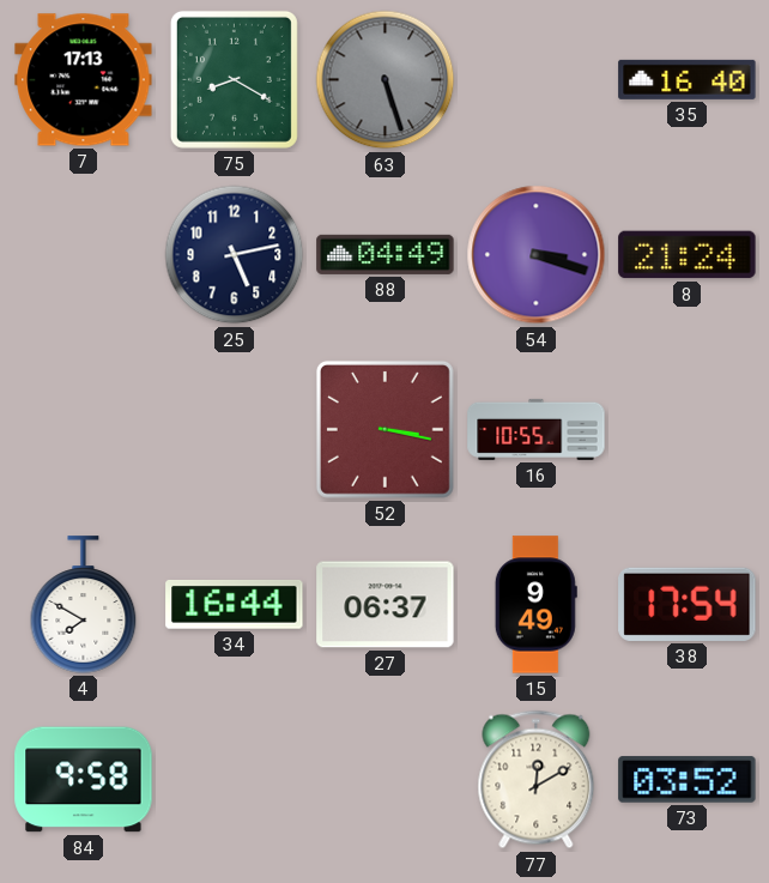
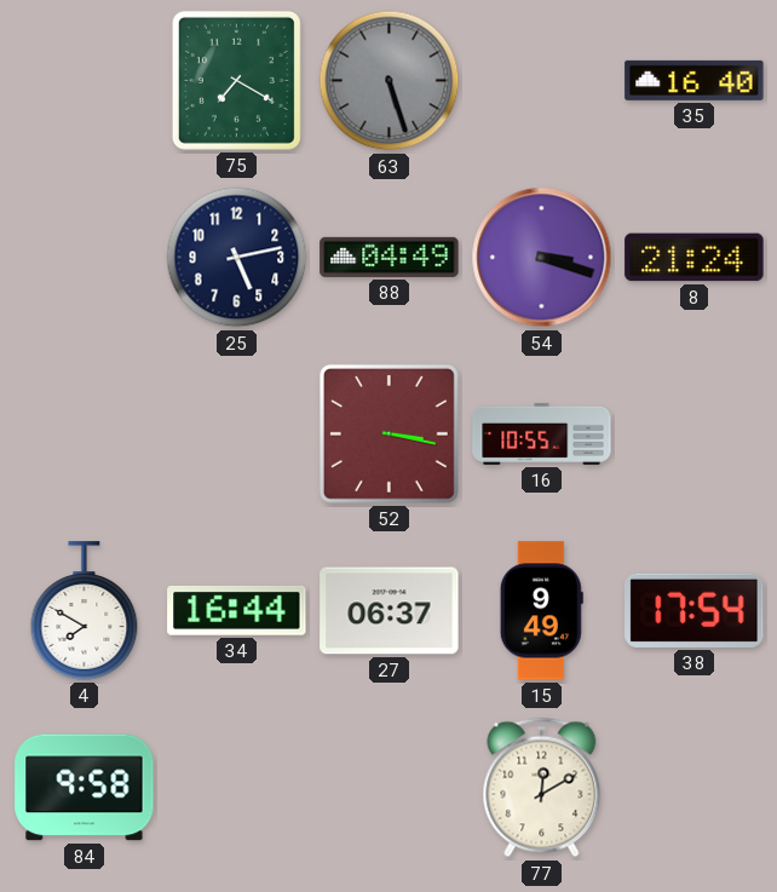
7: 17:13 -> none
75: 8:20 -> 7:20
73: 03:52 -> none
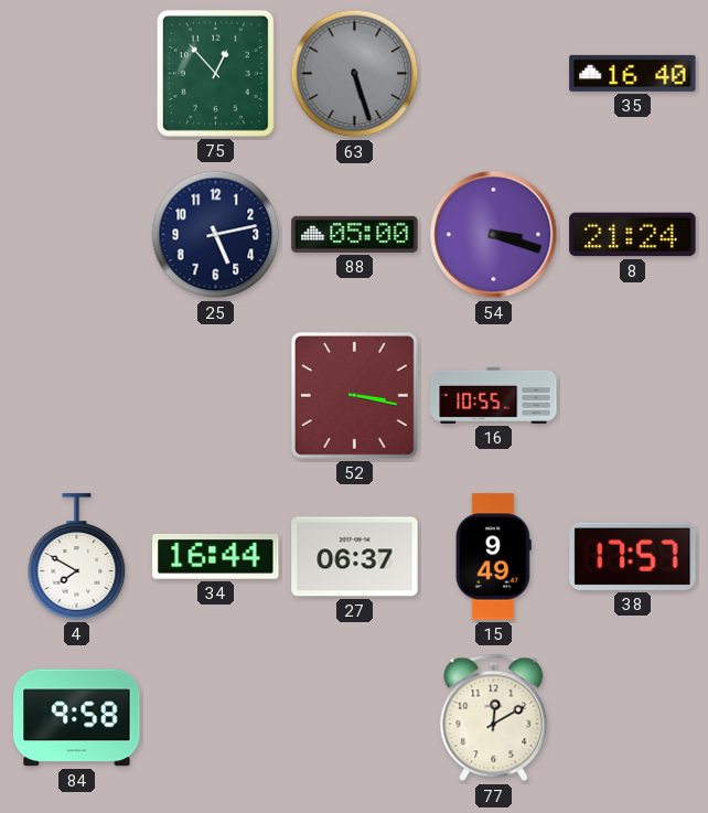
75: 7:20 -> 12:53
88: 04:49 -> 05:00
38: 17:54 -> 17:57
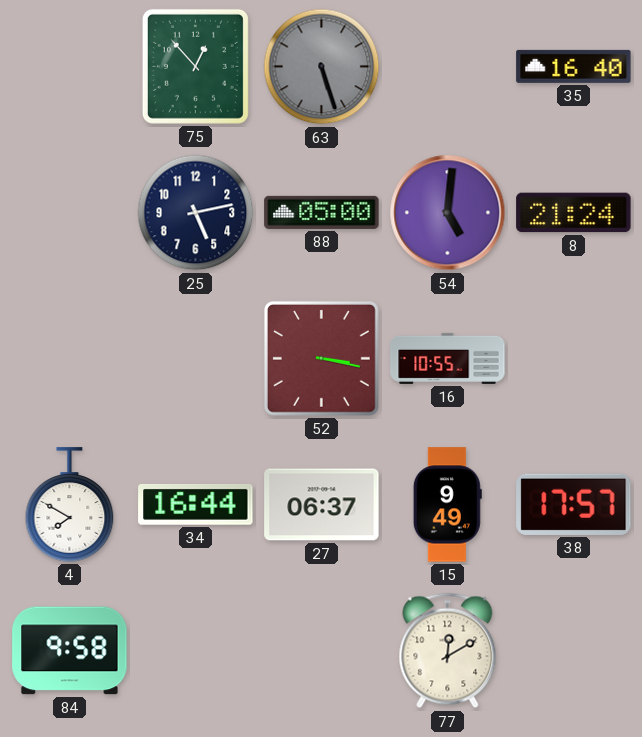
54: 3:18 -> 5:01
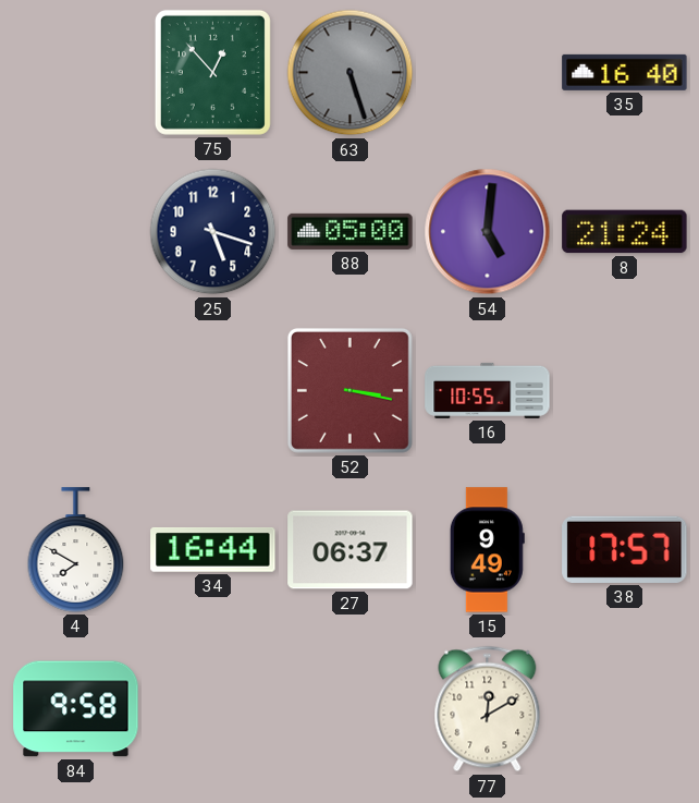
25: 5:13 -> 5:18
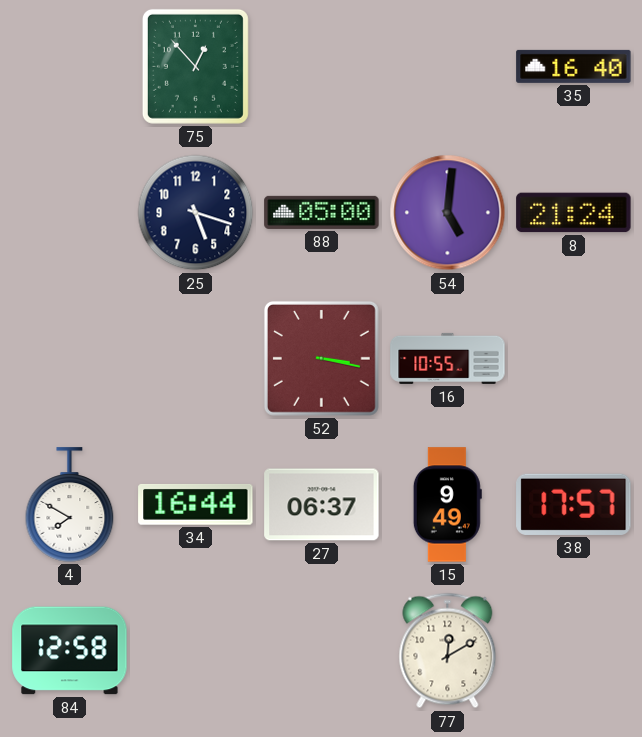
63: 5:27 -> none
84: 9:58 -> 12:58
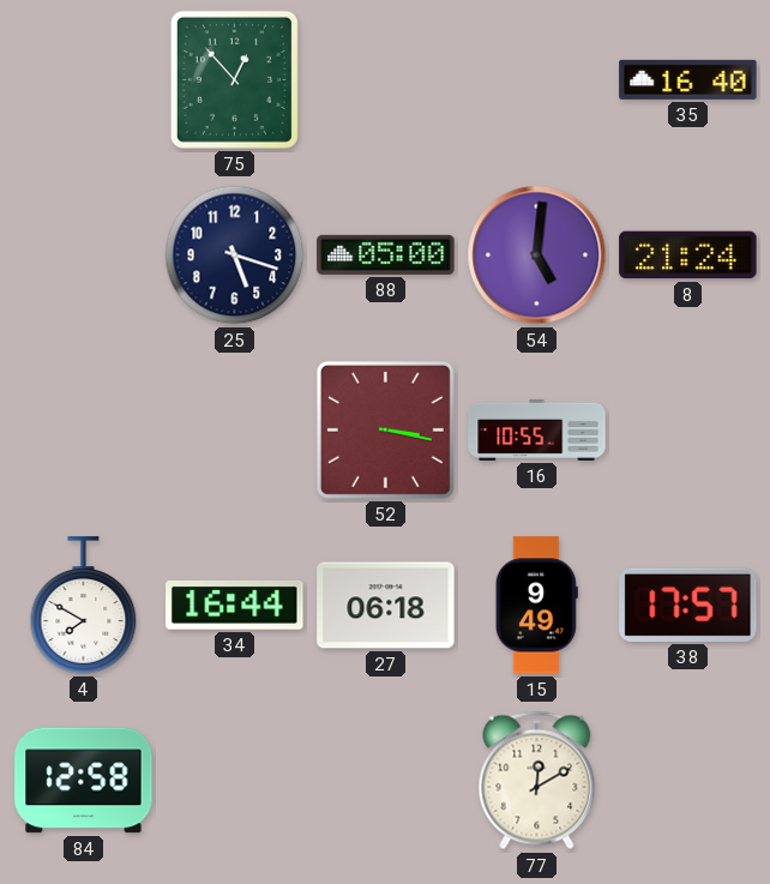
27: 06:37 -> 06:18
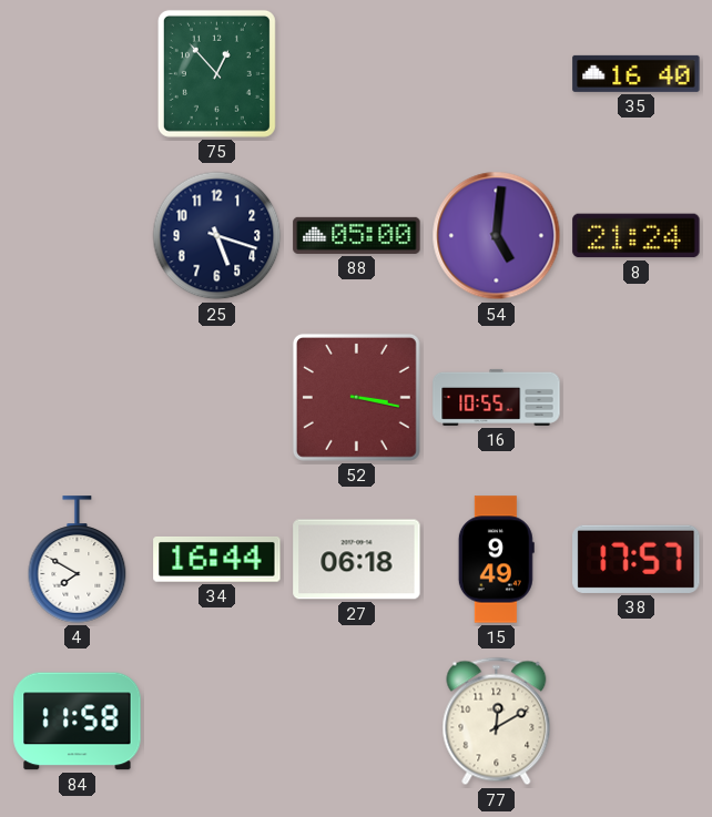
84: 12:58 -> 11:58
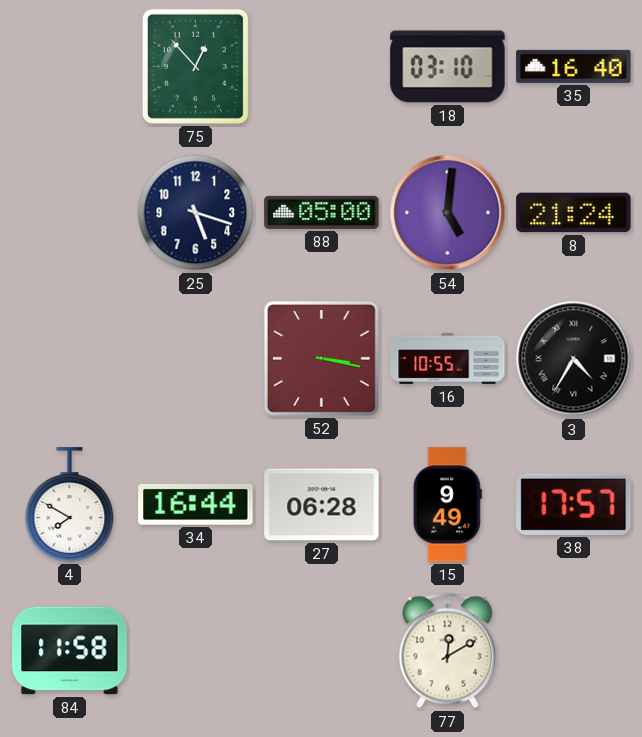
18: none -> 03:10
3: none -> 4:35
27: 06:18 -> 06:28
